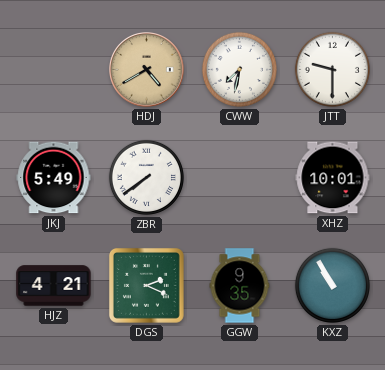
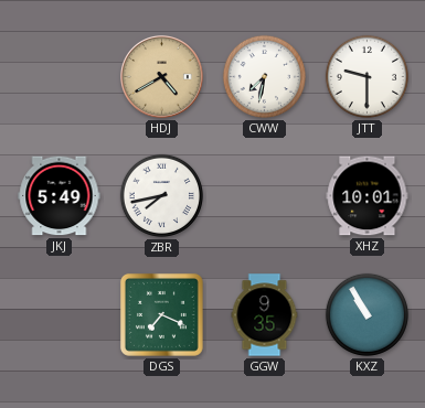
ZBR: 7:39 -> 7:43
HJZ: 4:21 -> none
DGS: 2:19 -> 7:19
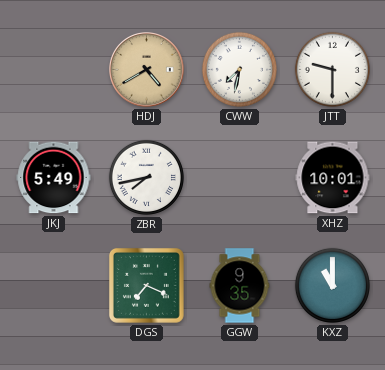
KXZ: 10:55 -> 11:00
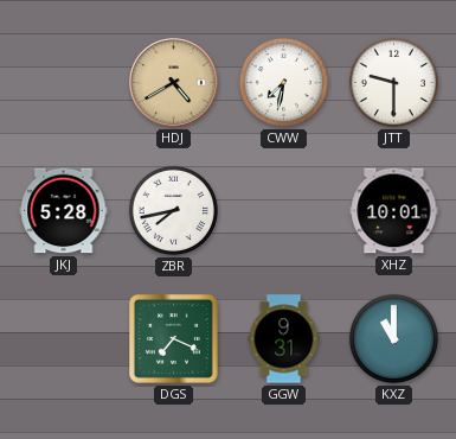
JKJ: 5:49 -> 5:28
GGW: 9:35 -> 9:31
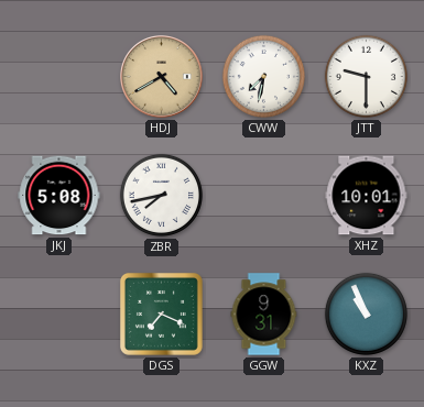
JKJ: 5:28 -> 5:08
KXZ: 11:00 -> 10:56
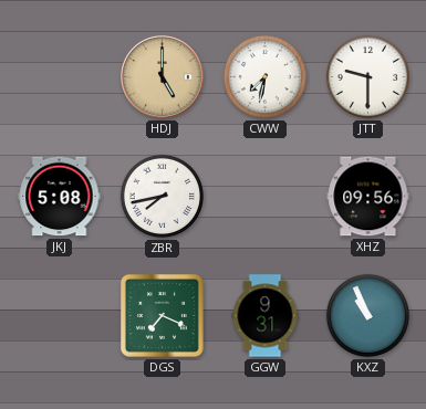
HDJ: 4:40 -> 5:00
XHZ: 10:01 -> 09:56
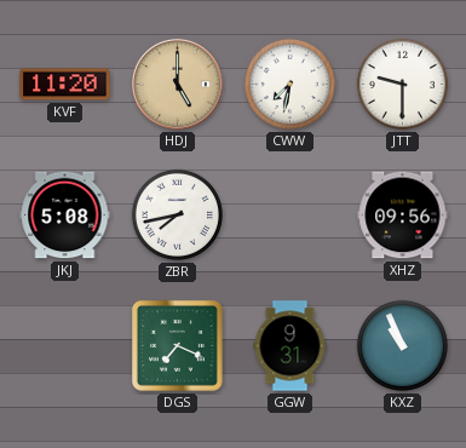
KVF: none -> 11:20
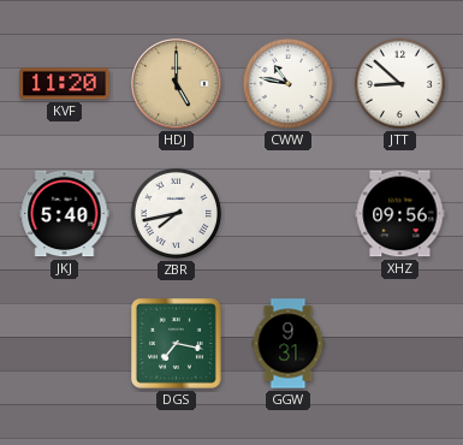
CWW: 7:32 -> 10:47
JTT: 9:30 -> 8:52
JKJ: 5:08 -> 5:40
DGS: 7:19 -> 7:17
KXZ: 10:56 -> none
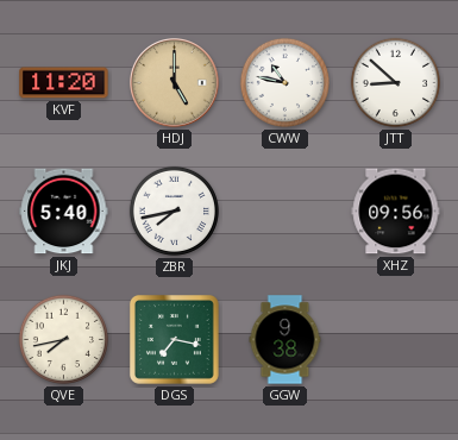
QVE: none -> 7:43
GGW: 9:31 -> 9:38
